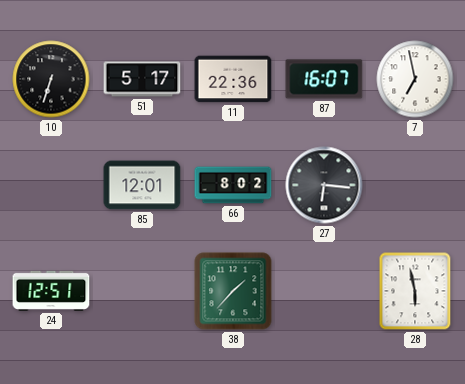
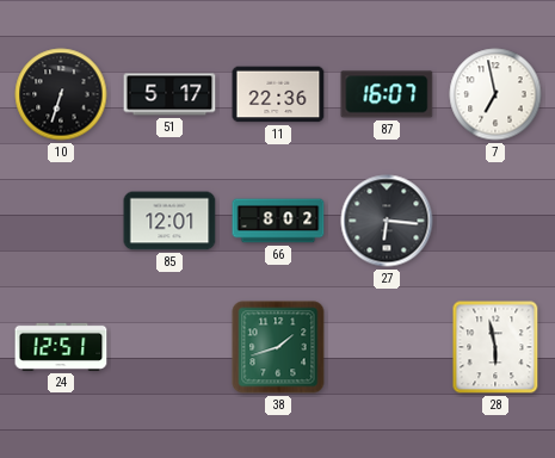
38: 1:37 -> 1:42
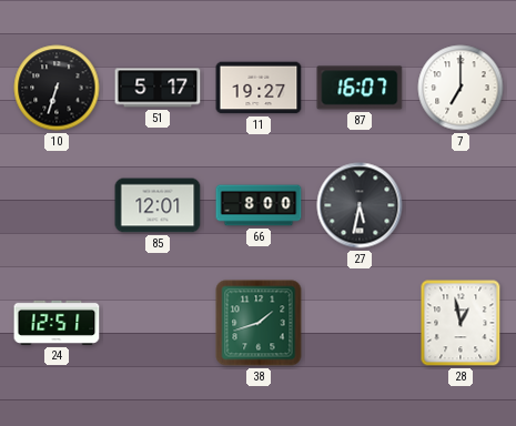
11: 22:36 -> 19:27
7: 6:58 -> 7:00
66: 8:02 -> 8:00
27: 6:16 -> 5:32
28: 5:58 -> 12:58
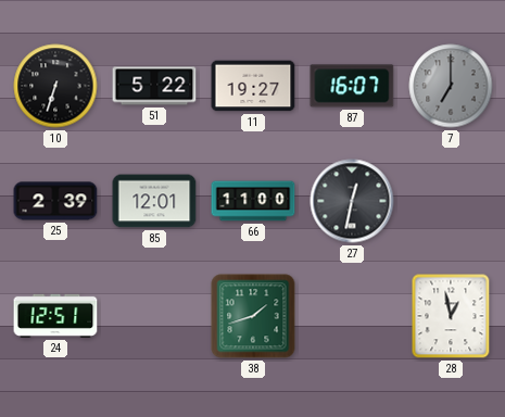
51: 5:17 -> 5:22
7 dial: white -> grey
25: none -> 2:39
66: 8:00 -> 11:00
27: 5:32 -> 12:32
